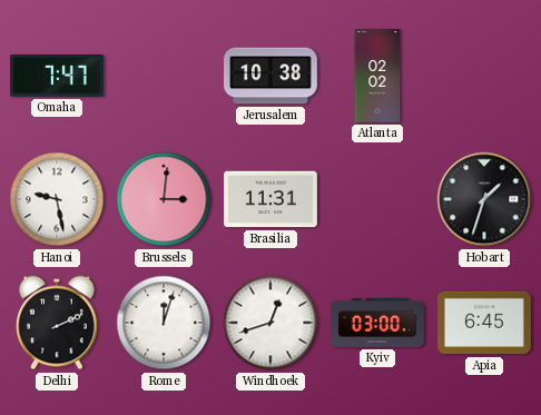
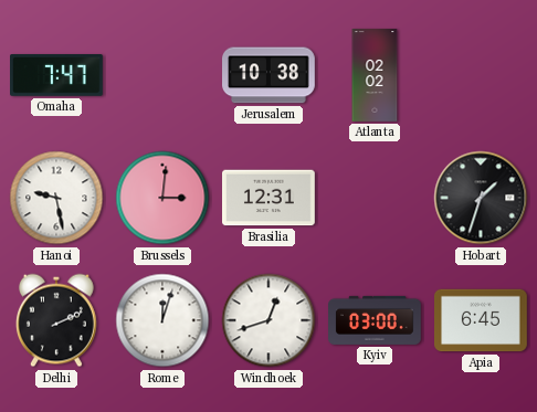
Brasilia: 11:31 -> 12:31
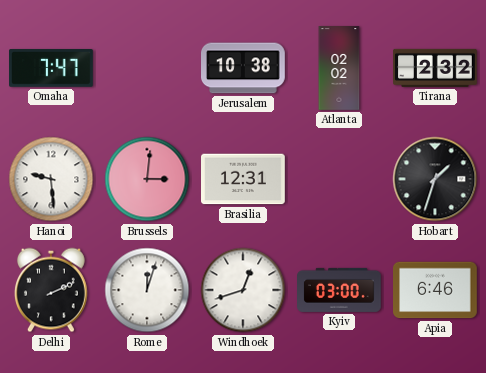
Tirana: none -> 2:32
Hanoi: 9:28 -> 9:29
Apia: 6:45 -> 6:46
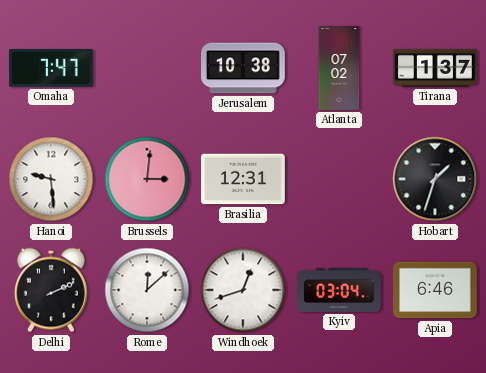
Atlanta: 02:02 -> 07:02
Tirana: 2:32 -> 1:37
Rome: 12:03 -> 12:08
Kyiv: 03:00 -> 03:04
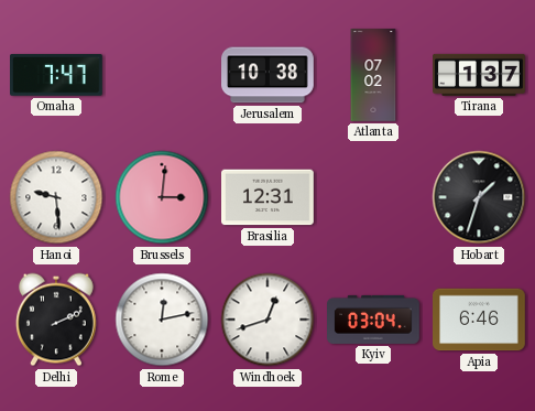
Rome: 12:08 -> 12:13
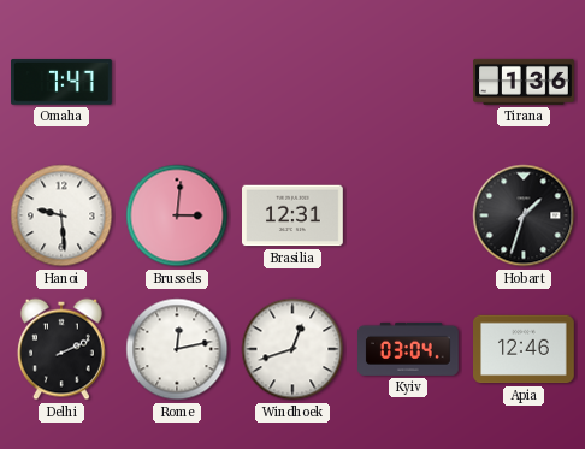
Jerusalem: 10:38 -> none
Atlanta: 07:02 -> none
Tirana: 1:37 -> 1:36
Apia: 6:46 -> 12:46
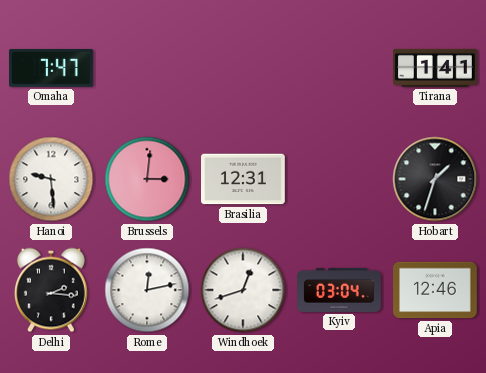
Tirana: 1:36 -> 1:41
Delhi: 2:11 -> 2:16
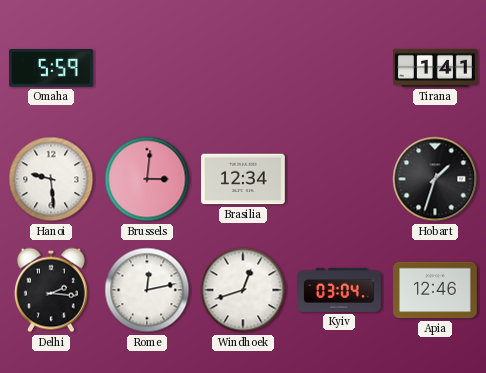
Omaha: 7:47 -> 5:59
Brasilia: 12:31 -> 12:34
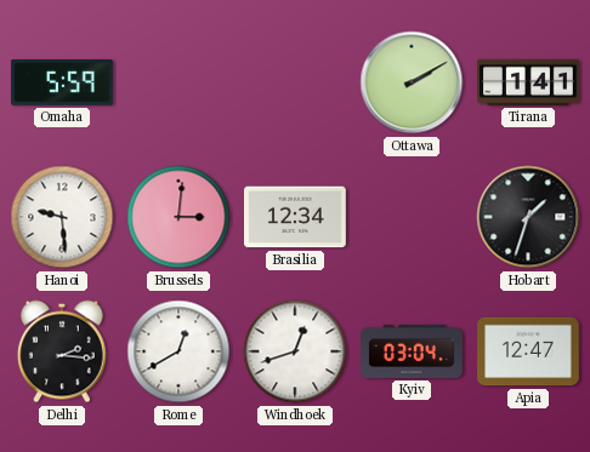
Ottawa: none -> 2:10
Rome: 12:13 -> 12:40
Apia: 12:46 -> 12:47
